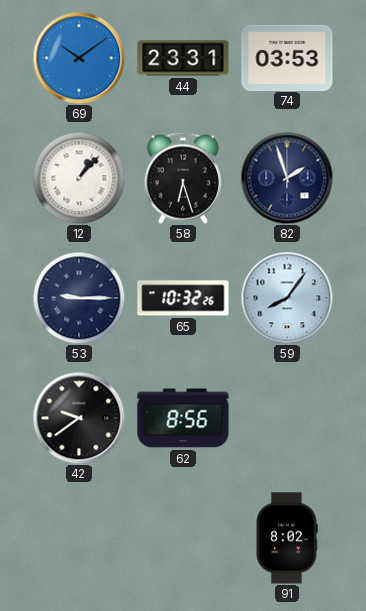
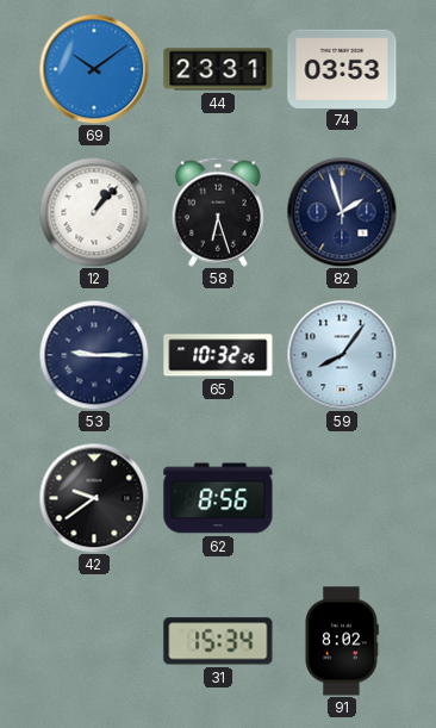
31: none -> 15:34
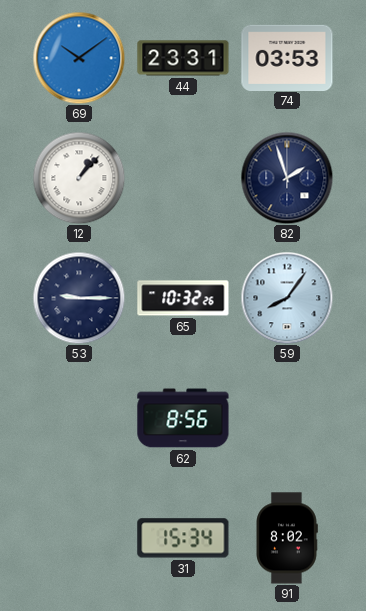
58: 6:27 -> none
42: 9:39 -> none
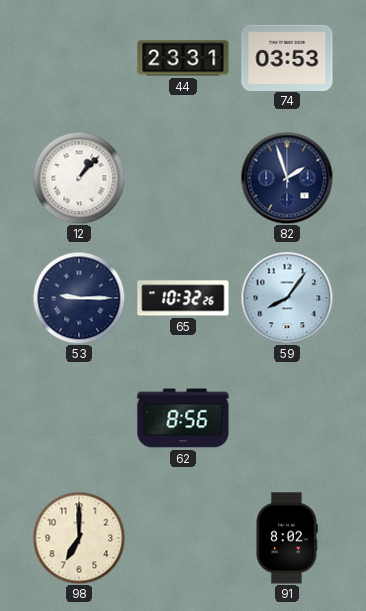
69: 10:09 -> none
98: none -> 7:00
31: 15:34 -> none
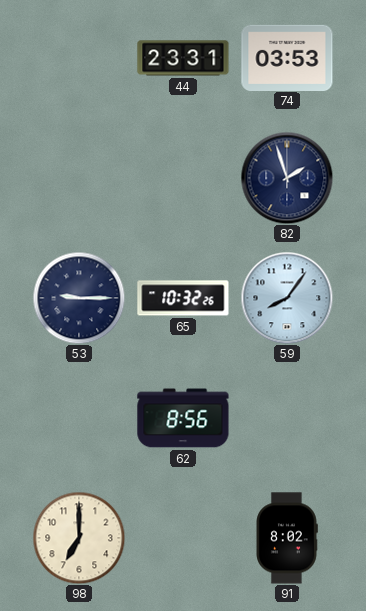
12: 1:07 -> none
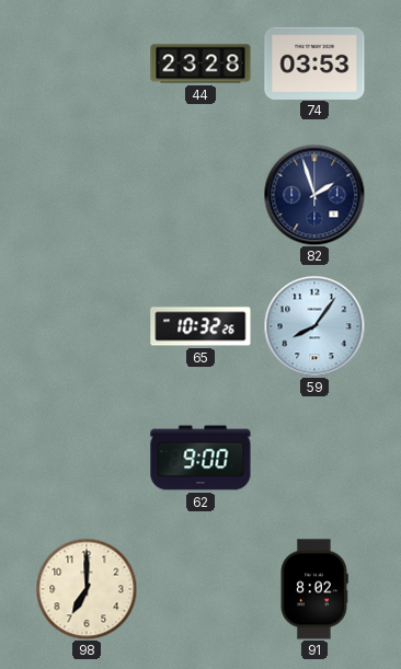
44: 23:31 -> 23:28
53: 9:15 -> none
62: 8:56 -> 9:00
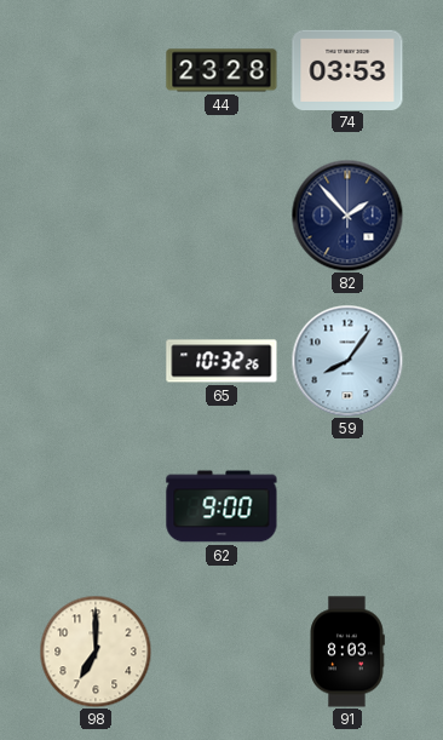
82: 1:57 -> 1:53
91: 8:02 -> 8:03
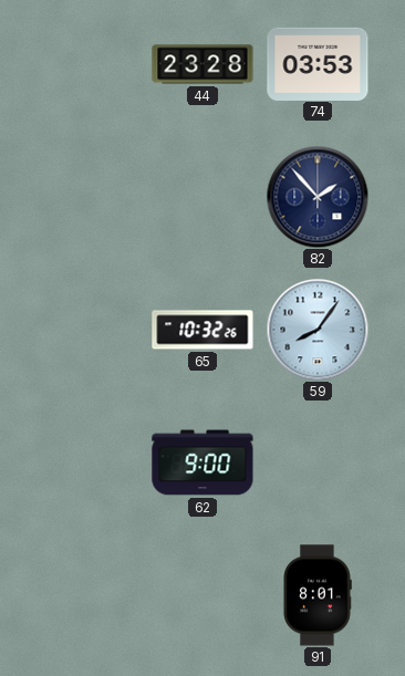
98: 7:00 -> none
91: 8:03 -> 8:01
